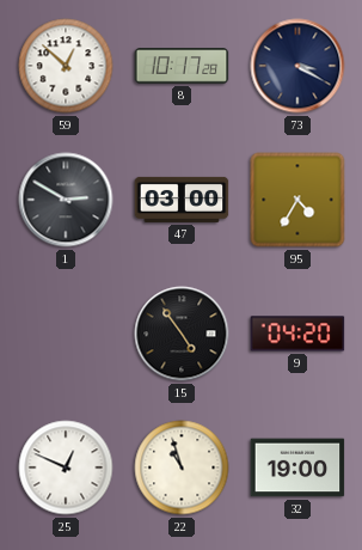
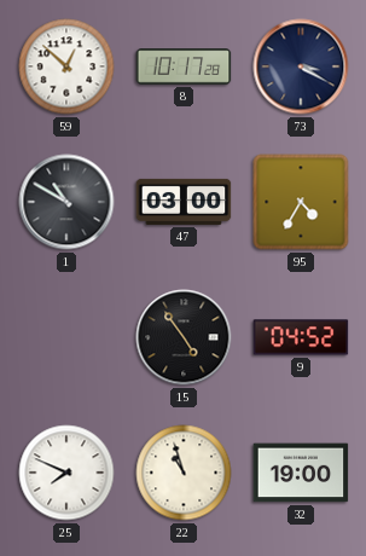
1: 2:50 -> 10:50
9: 04:20 -> 04:52
25: 12:49 -> 7:49
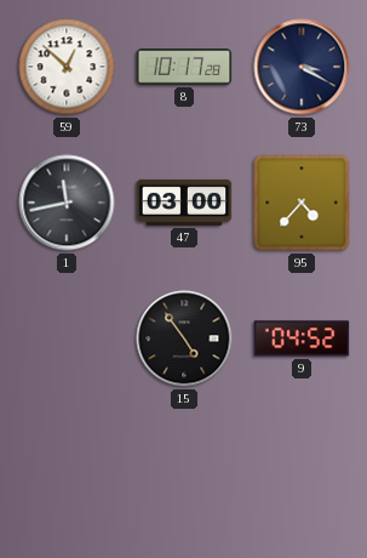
1: 10:50 -> 11:43
95: 4:35 -> 4:37
25: 7:49 -> none
22: 10:57 -> none
32: 19:00 -> none
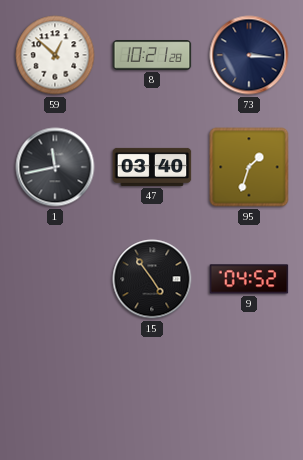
8: 10:17 -> 10:21
73: 3:20 -> 3:16
47: 03:00 -> 03:40
95: 4:37 -> 1:33
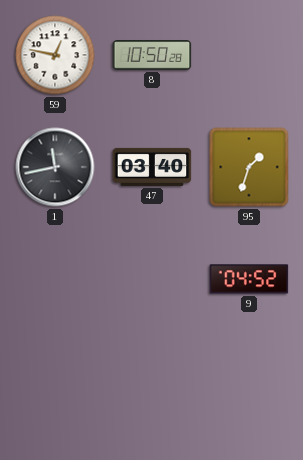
59: 12:52 -> 12:47
8: 10:21 -> 10:50
73: 3:16 -> none
15: 4:54 -> none
